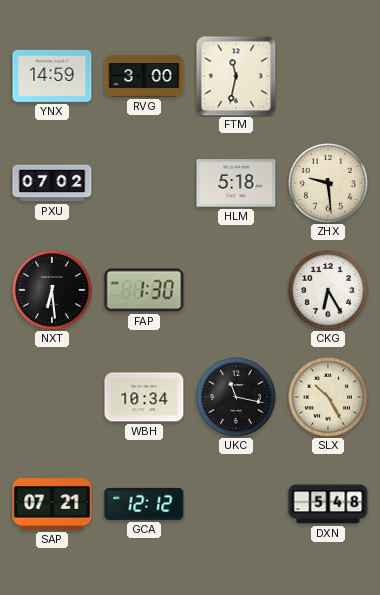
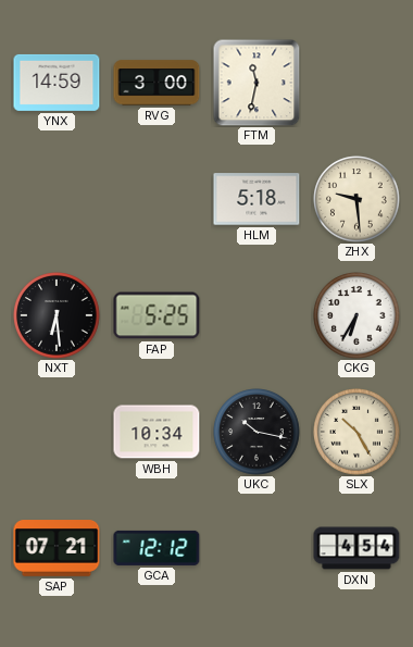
PXU: 07:02 -> none
FAP: 1:30 -> 5:25
CKG: 6:25 -> 6:35
UKC: 11:17 -> 10:17
DXN: 5:48 -> 4:54
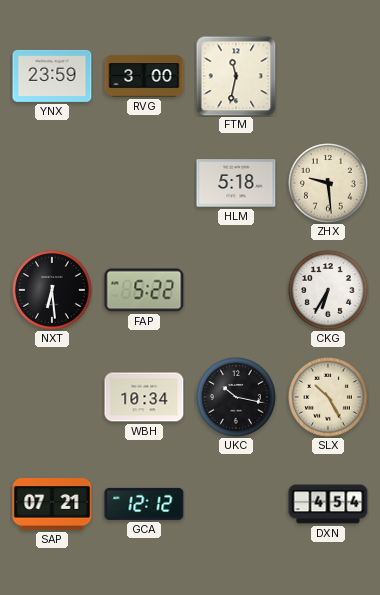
YNX: 14:59 -> 23:59
FAP: 5:25 -> 5:22
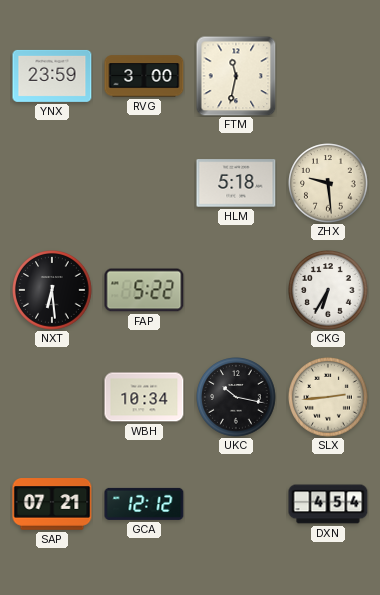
SLX: 10:25 -> 2:44
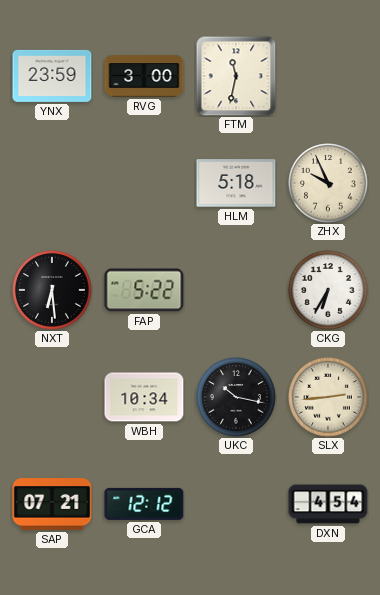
ZHX: 9:29 -> 9:56
